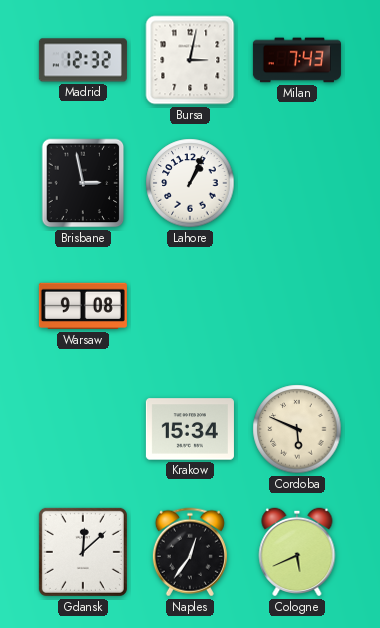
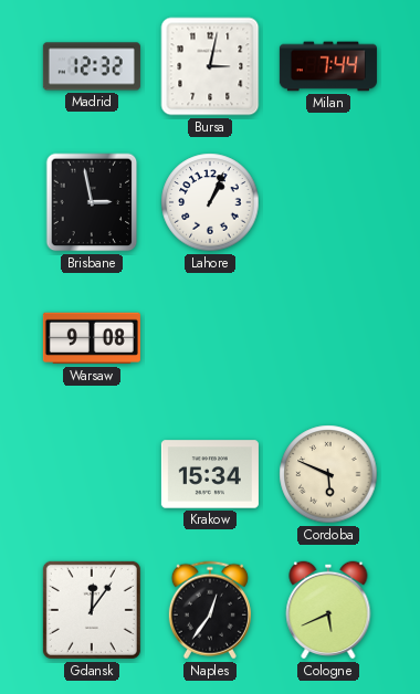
Milan: 7:43 -> 7:44
Gdansk: 12:08 -> 12:06
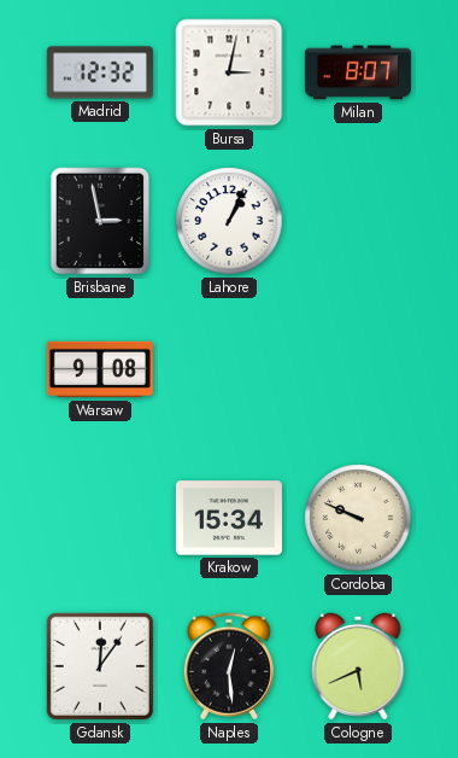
Milan: 7:44 -> 8:07
Cordoba: 5:49 -> 9:49
Naples: 12:36 -> 12:29
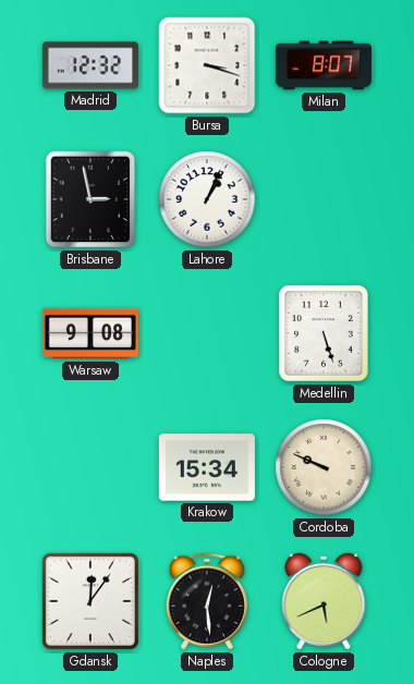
Bursa: 3:02 -> 3:18
Medellin: none -> 5:27
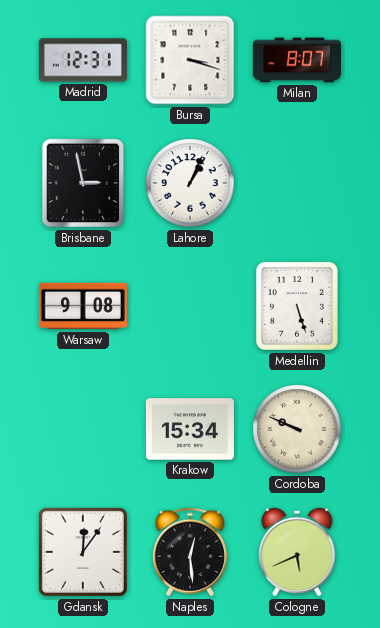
Madrid: 12:32 -> 12:31
